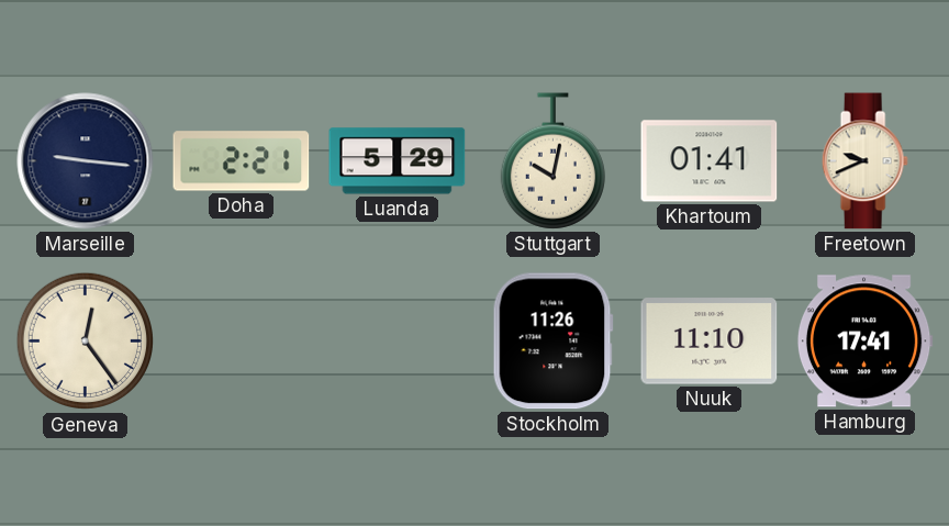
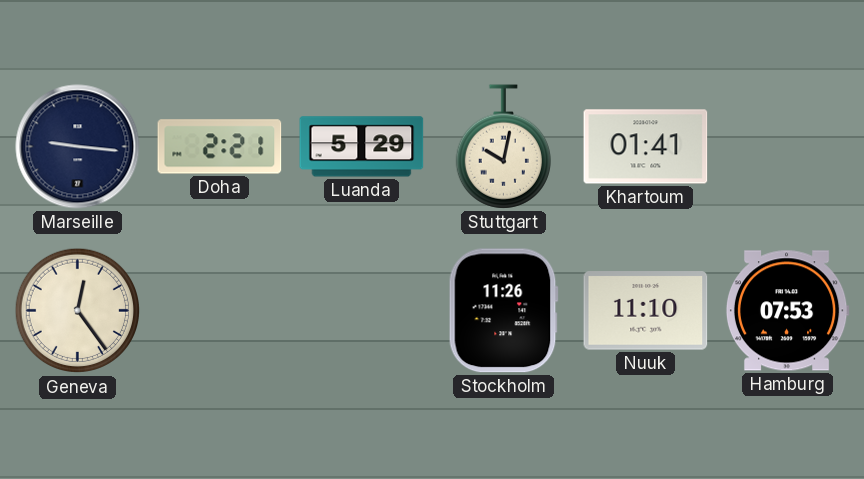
Freetown: 9:41 -> none
Hamburg: 17:41 -> 07:53
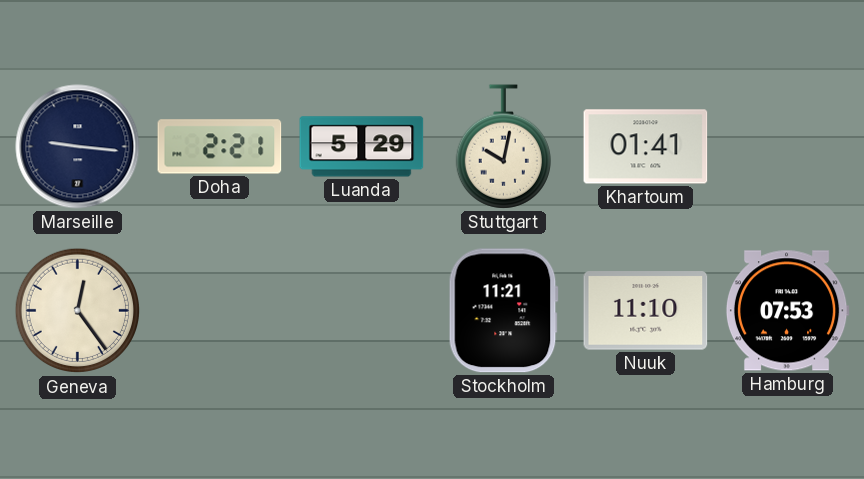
Stockholm: 11:26 -> 11:21
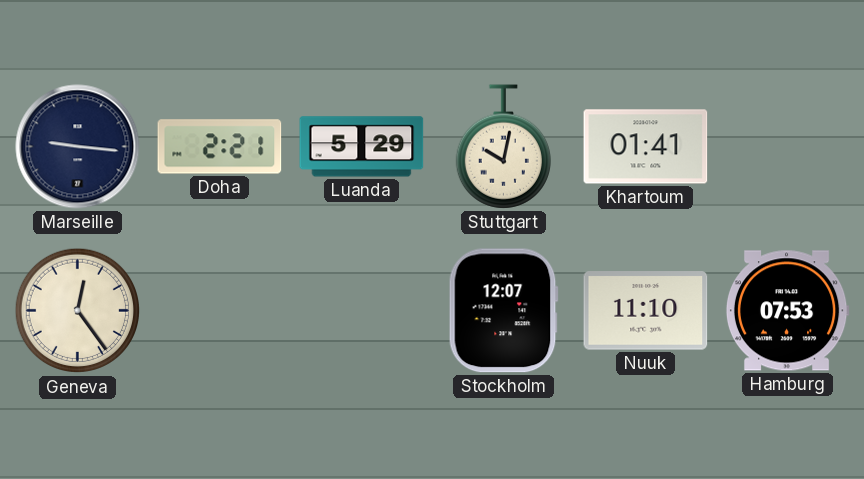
Stockholm: 11:21 -> 12:07
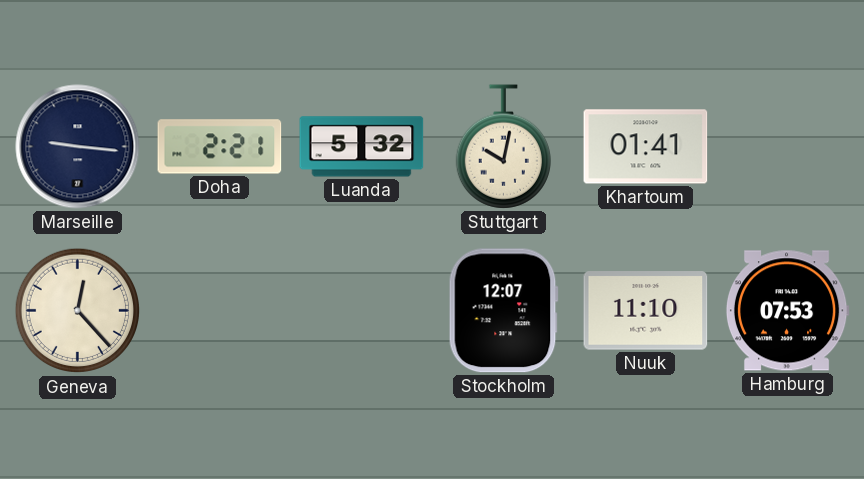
Luanda: 5:29 -> 5:32
Geneva: 12:24 -> 12:23
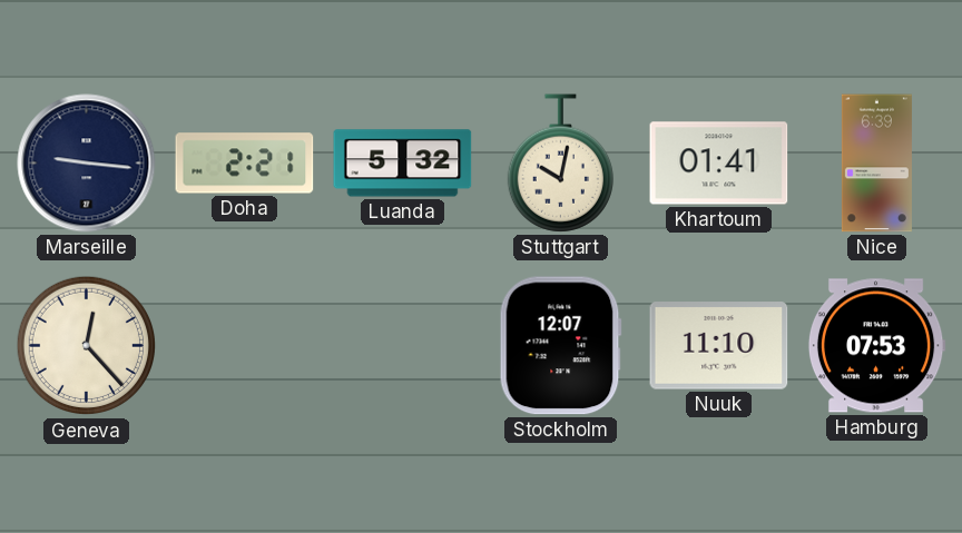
Nice: none -> 6:39
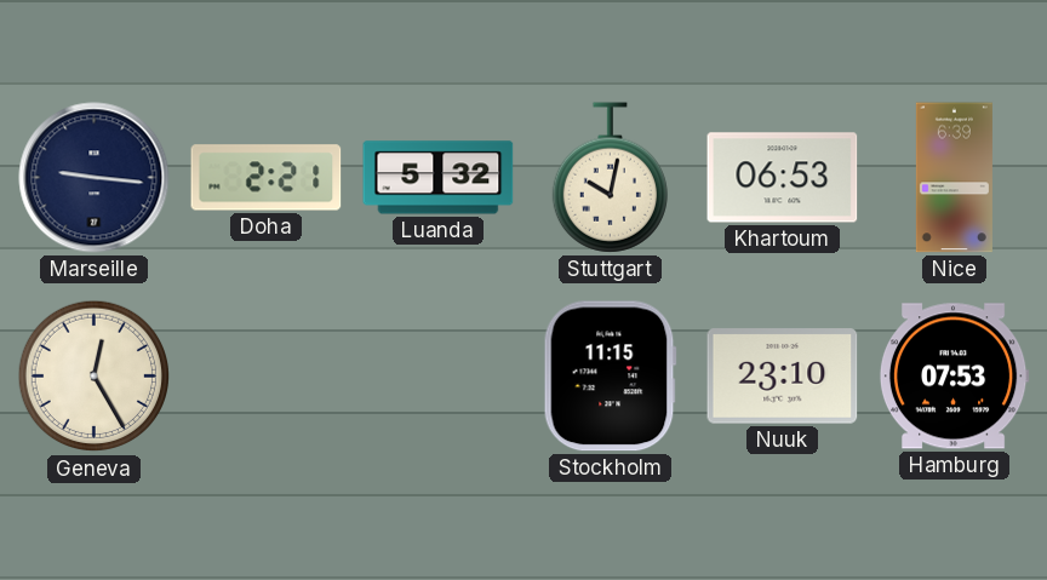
Khartoum: 01:41 -> 06:53
Geneva: 12:23 -> 12:25
Stockholm: 12:07 -> 11:15
Nuuk: 11:10 -> 23:10
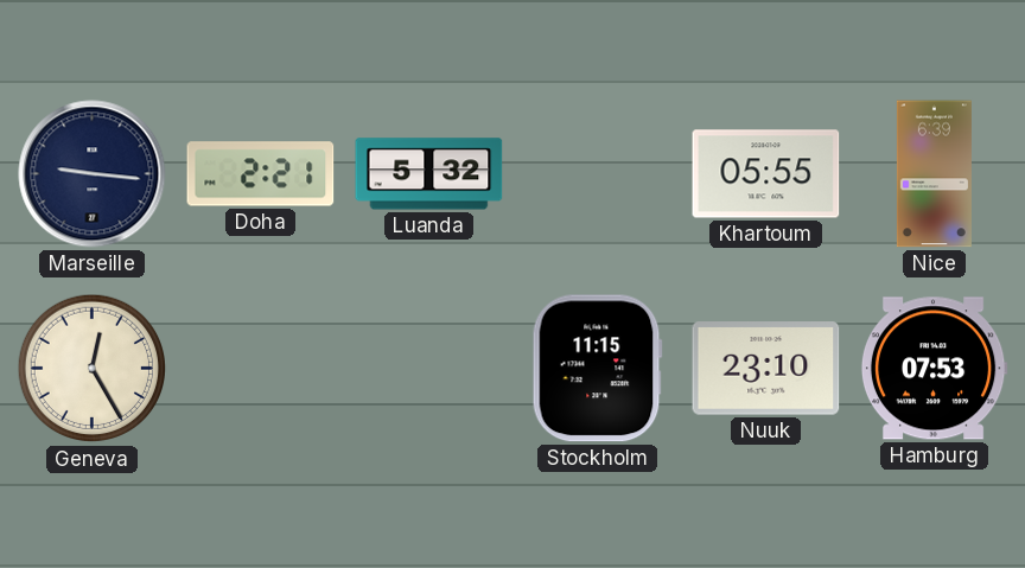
Stuttgart: 10:02 -> none
Khartoum: 06:53 -> 05:55
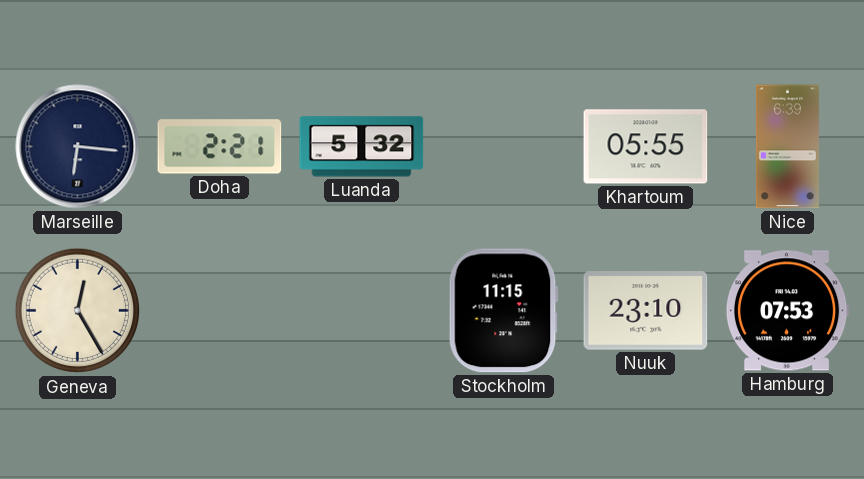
Marseille: 9:16 -> 6:16
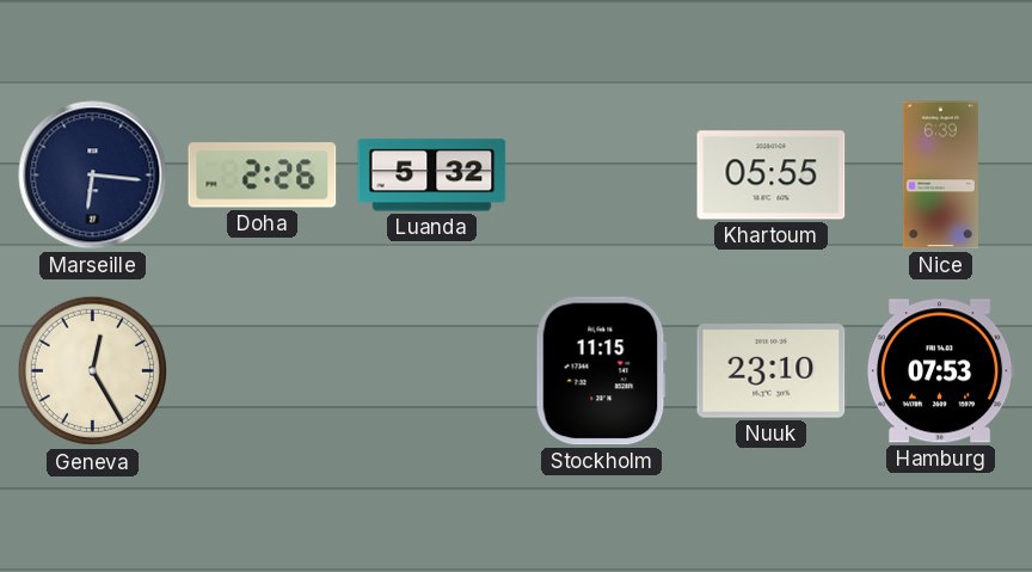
Doha: 2:21 -> 2:26
